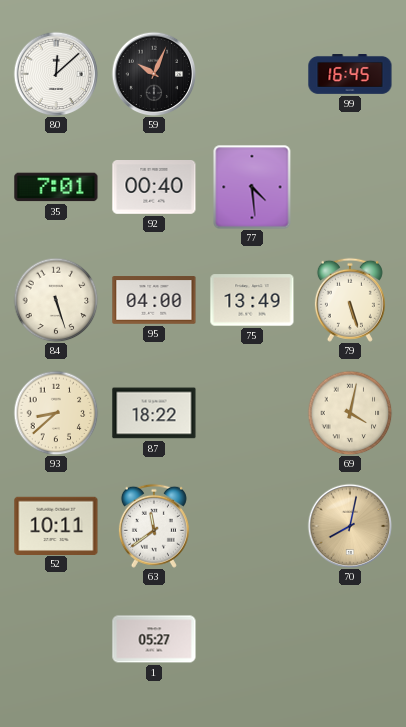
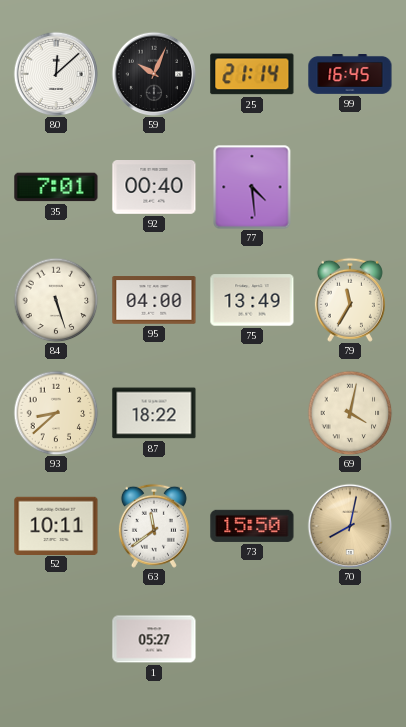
25: none -> 21:14
79: 5:27 -> 11:35
73: none -> 15:50
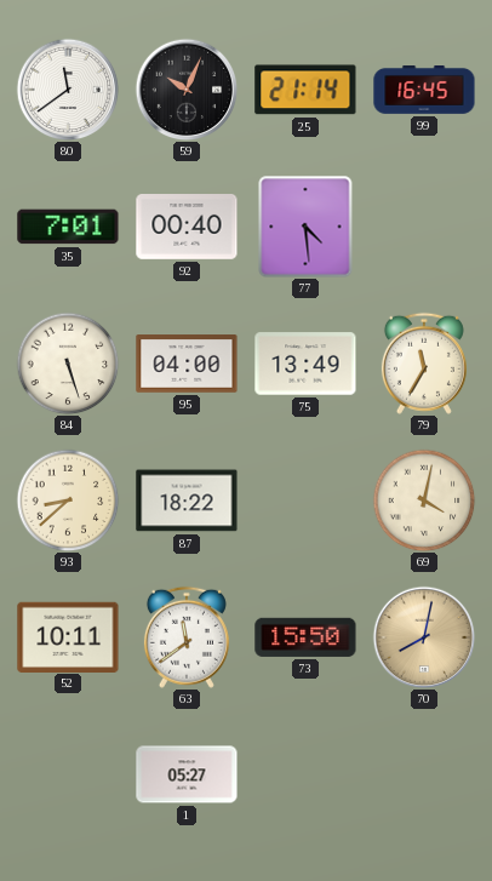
80: 12:08 -> 11:39
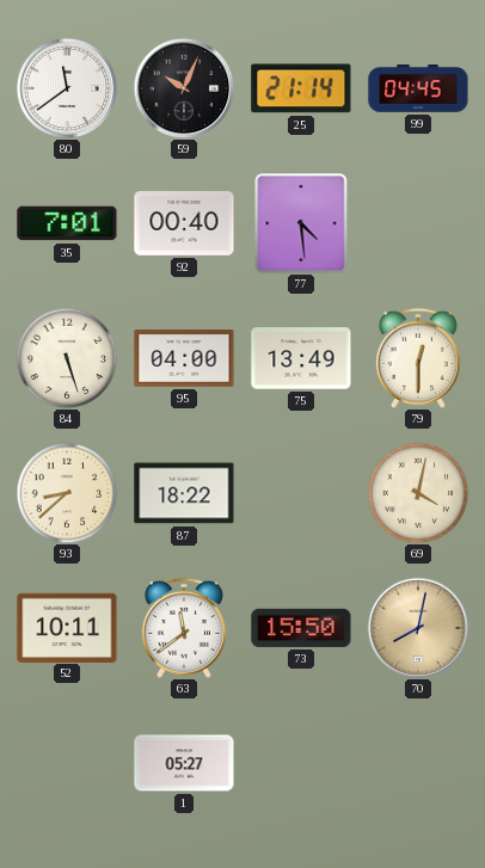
99: 16:45 -> 04:45
79: 11:35 -> 12:30
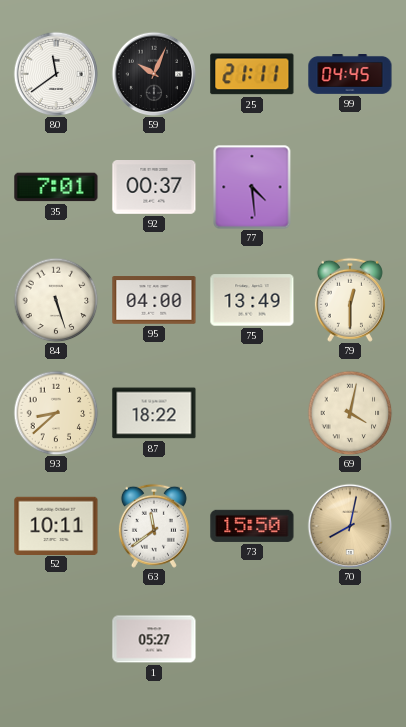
25: 21:14 -> 21:11
92: 00:40 -> 00:37
